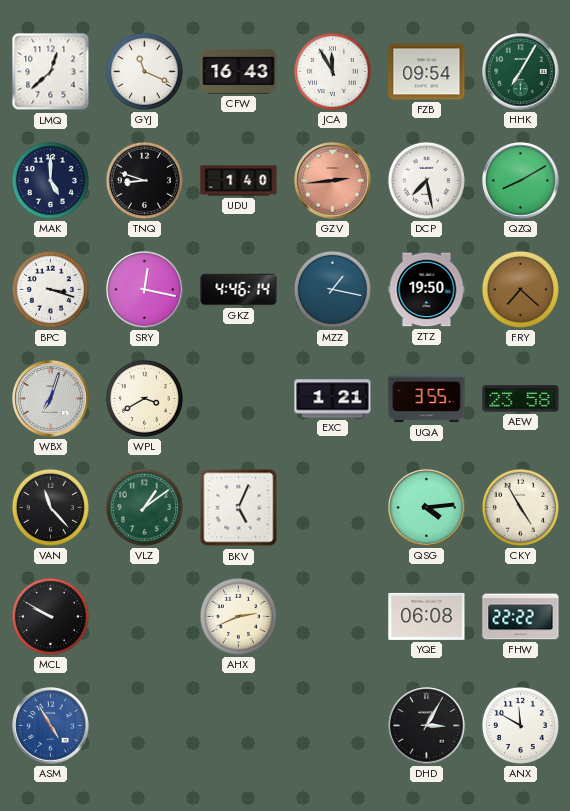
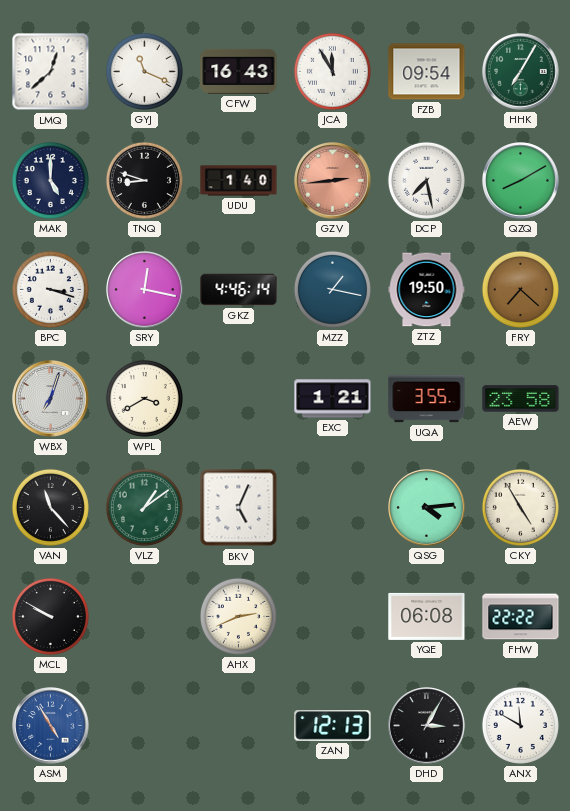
ZAN: none -> 12:13
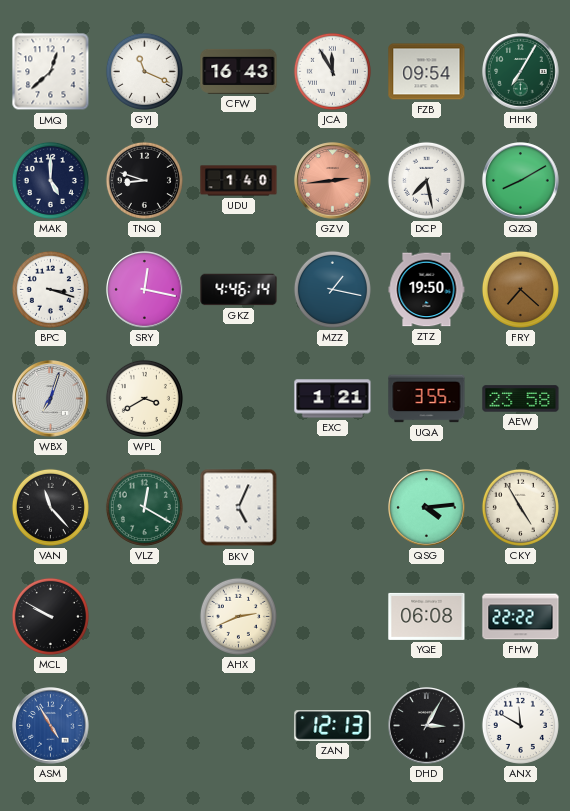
VLZ: 1:09 -> 12:20
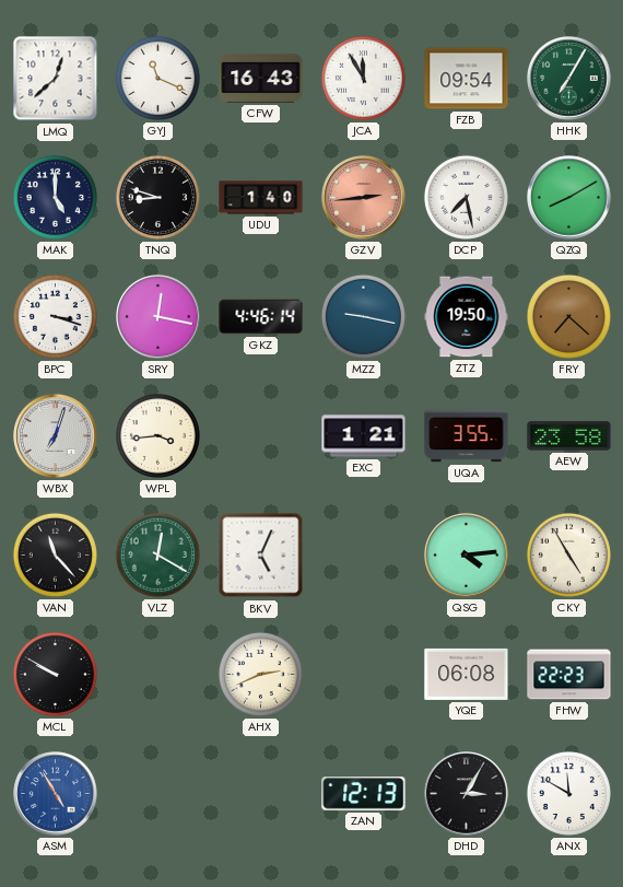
MZZ: 1:17 -> 9:17
WPL: 3:40 -> 3:44
FHW: 22:22 -> 22:23
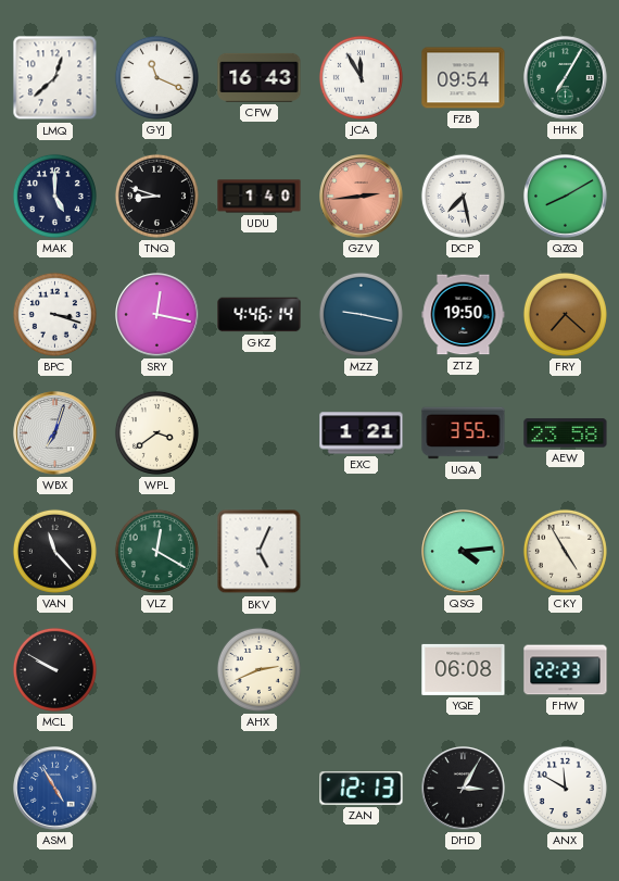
WPL: 3:44 -> 3:39
